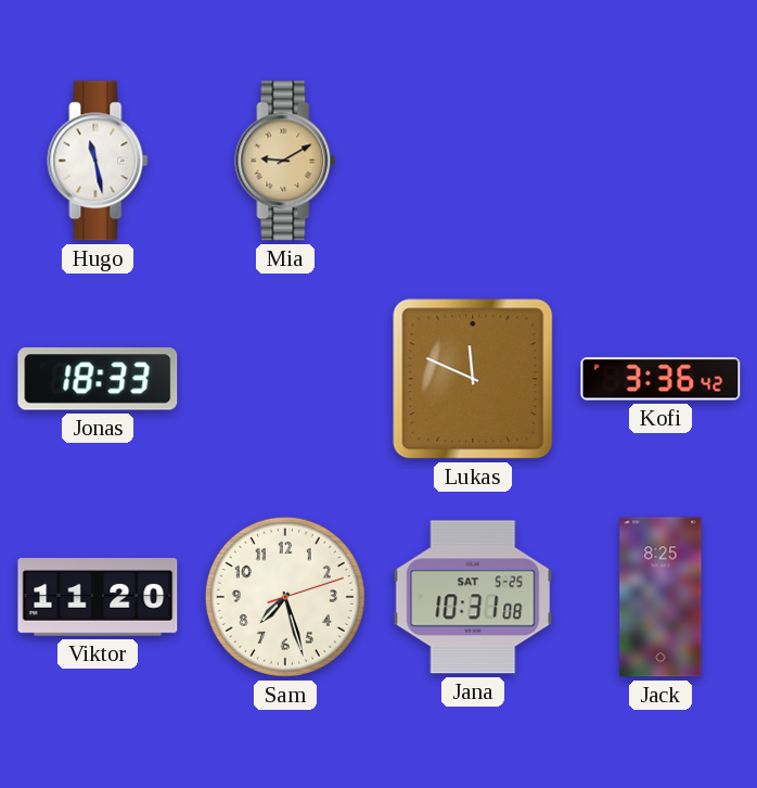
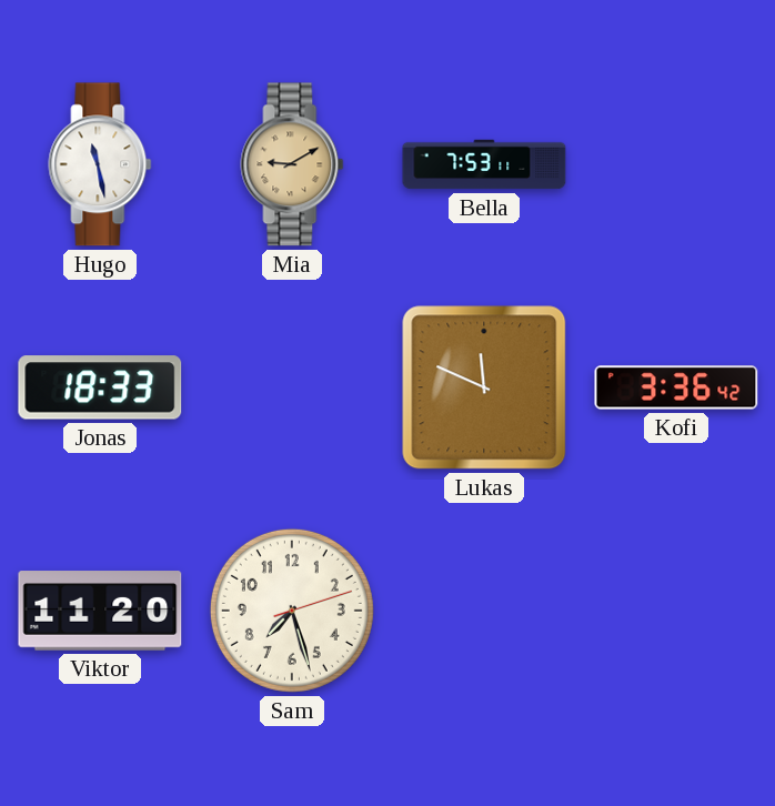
Bella: none -> 7:53
Jana: 10:31 -> none
Jack: 8:25 -> none
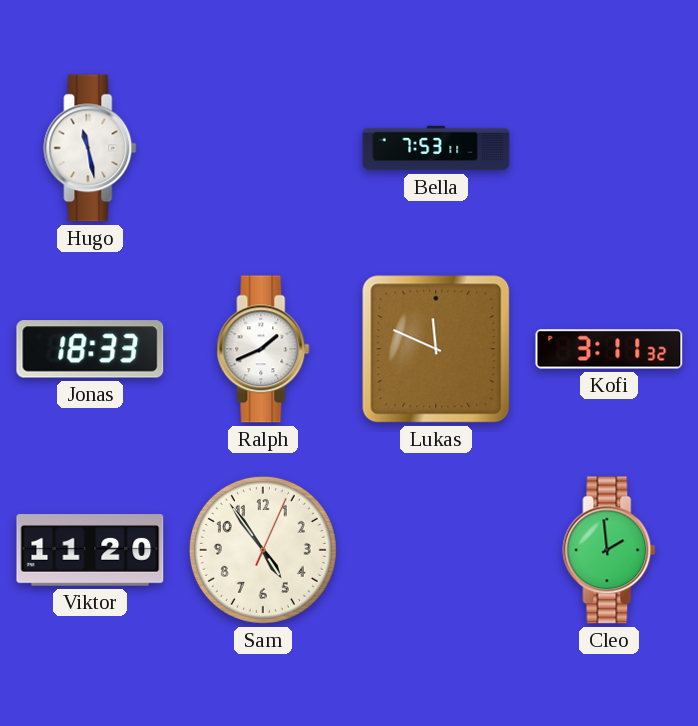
Mia: 9:10 -> none
Ralph: none -> 1:41
Kofi: 3:36 -> 3:11
Sam: 7:27 -> 4:54
Cleo: none -> 1:59
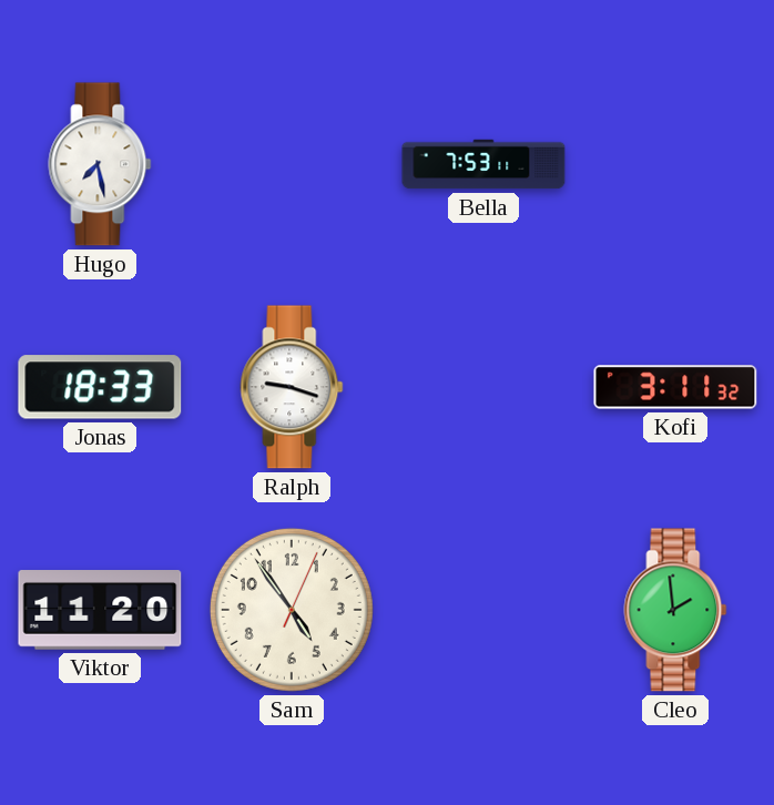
Hugo: 11:28 -> 7:28
Ralph: 1:41 -> 9:18
Lukas: 11:49 -> none
